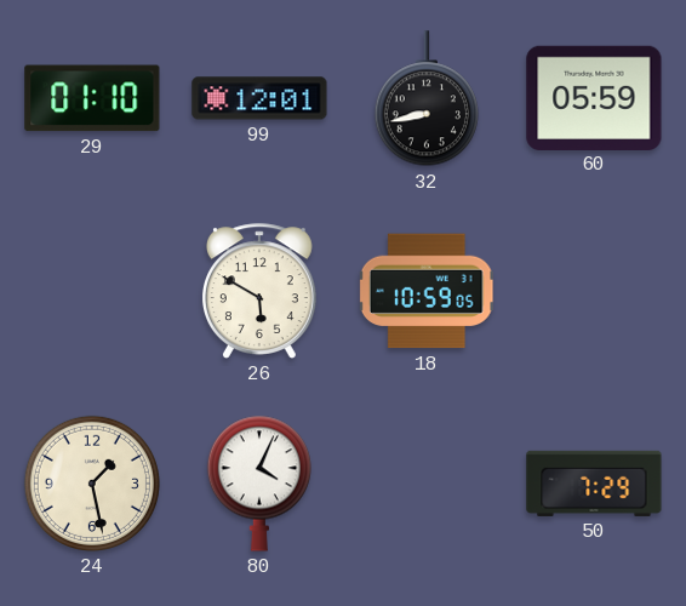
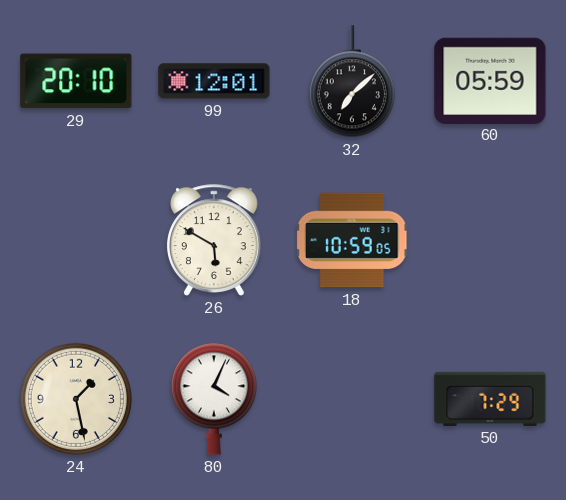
29: 01:10 -> 20:10
32: 8:43 -> 7:08
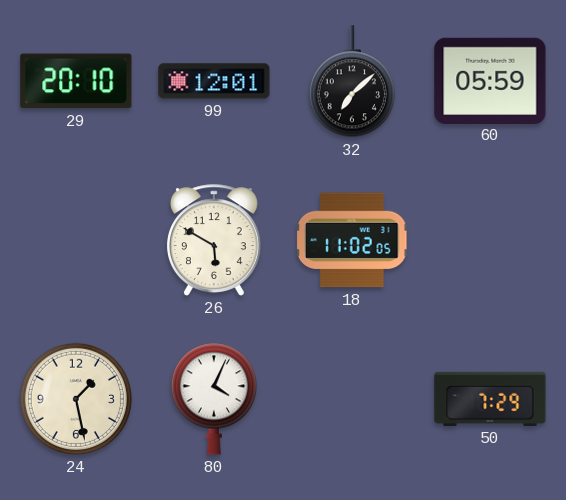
18: 10:59 -> 11:02
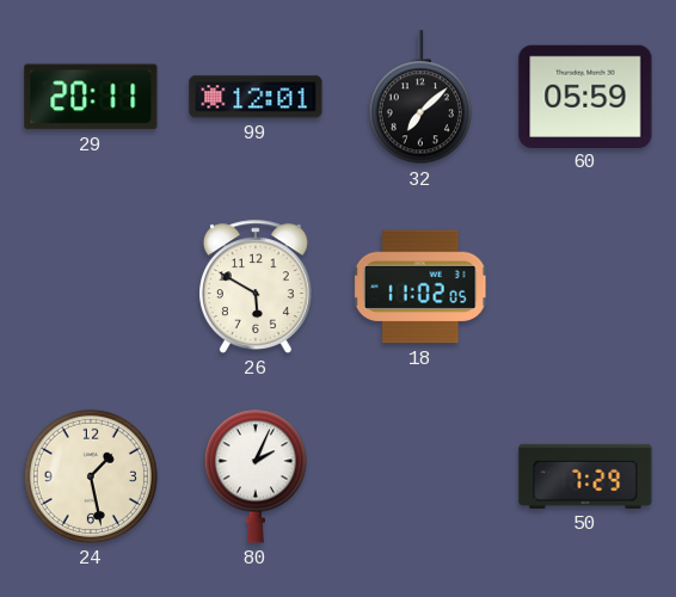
29: 20:10 -> 20:11
80: 4:04 -> 2:04
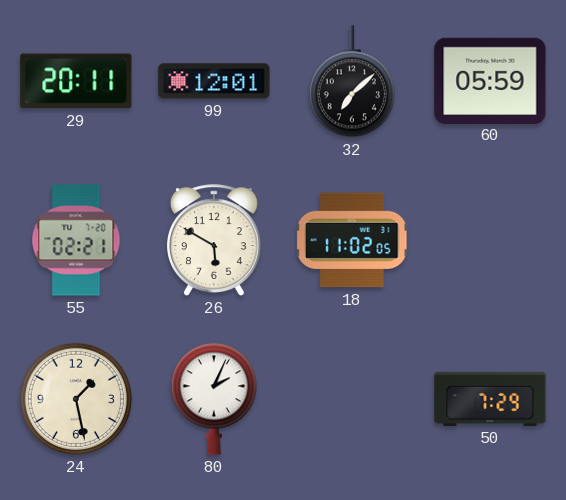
55: none -> 02:21
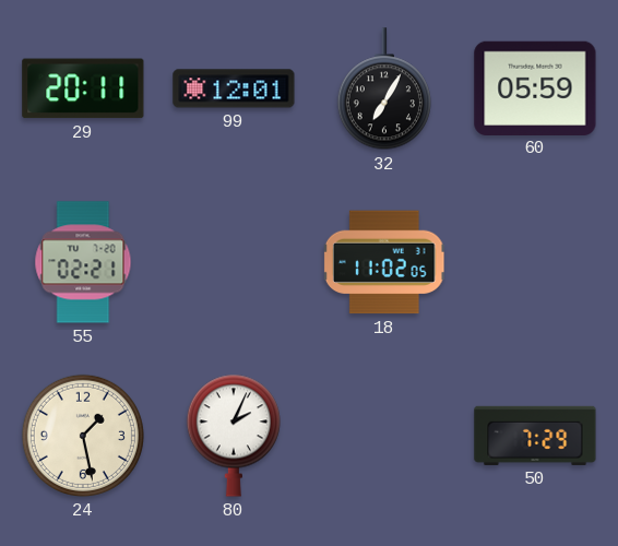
32: 7:08 -> 7:05
26: 5:50 -> none
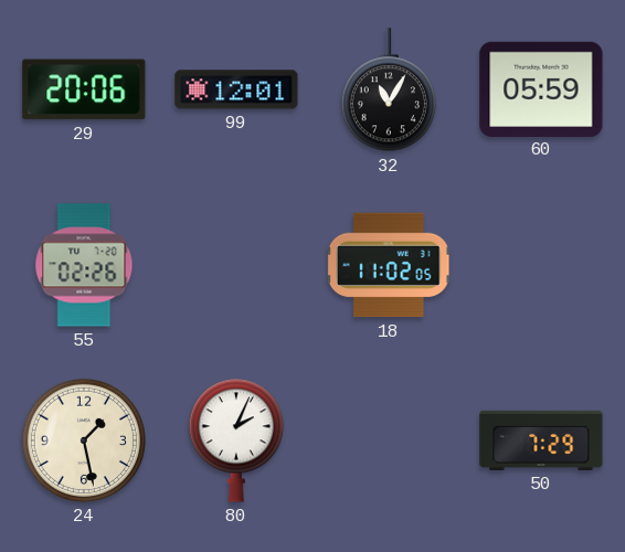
29: 20:11 -> 20:06
32: 7:05 -> 11:05
55: 02:21 -> 02:26
